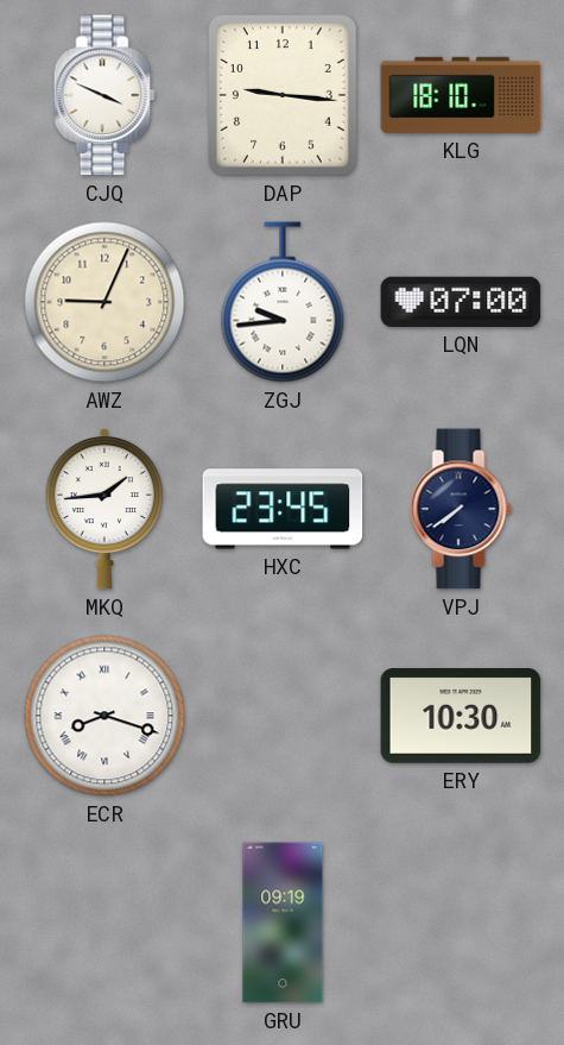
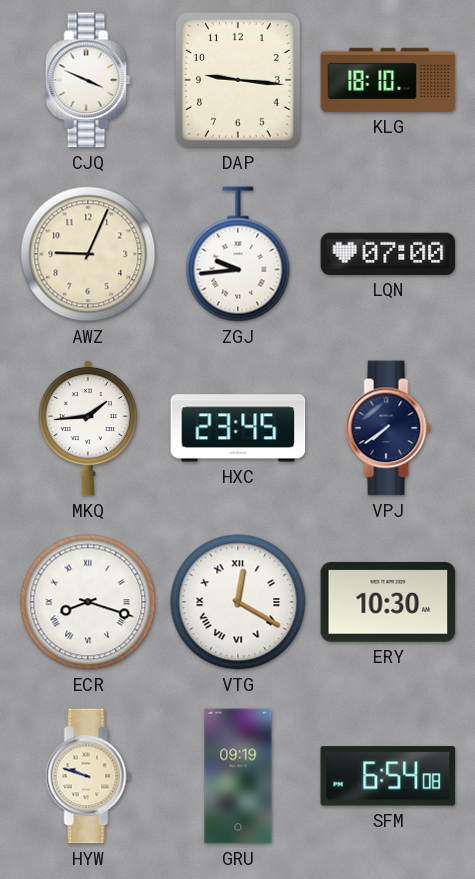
VTG: none -> 12:20
HYW: none -> 9:48
SFM: none -> 6:54
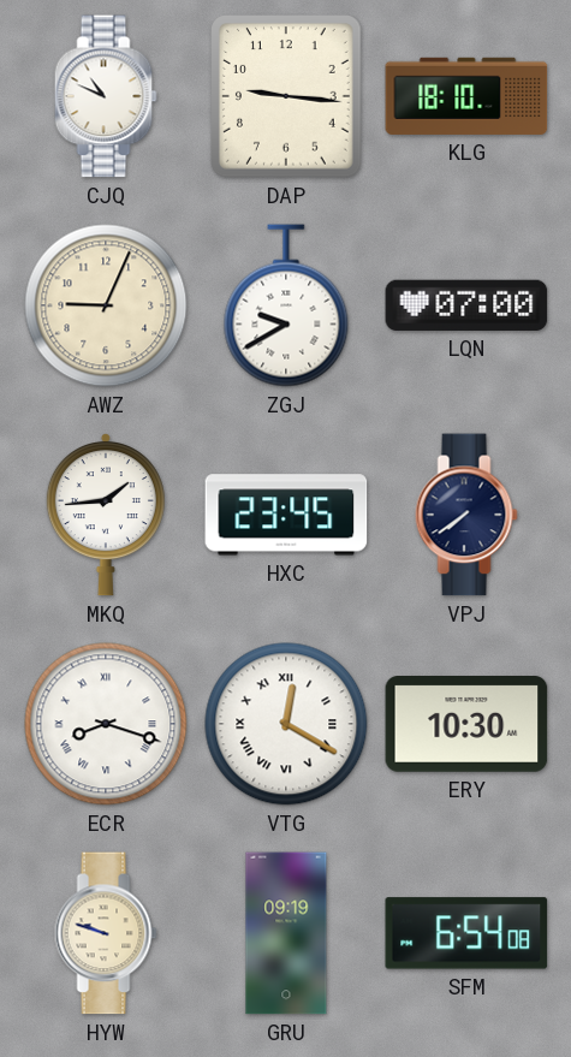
CJQ: 3:49 -> 10:49
ZGJ: 9:44 -> 9:40
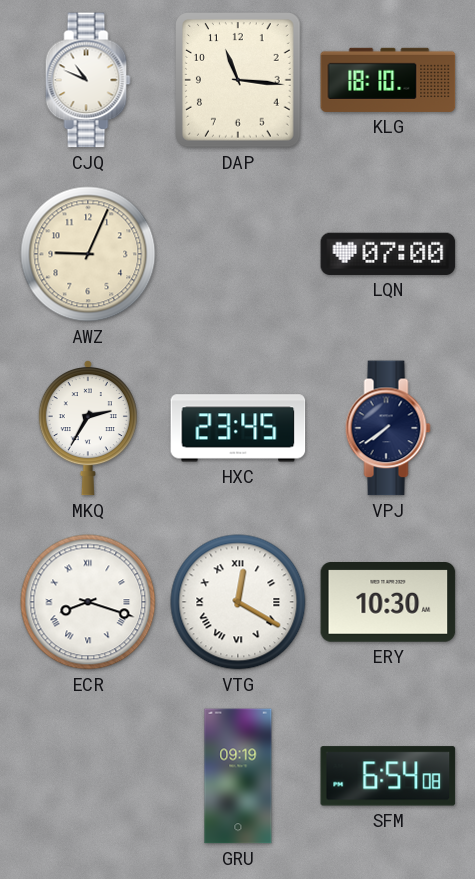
DAP: 9:16 -> 11:16
ZGJ: 9:40 -> none
MKQ: 1:44 -> 2:35
HYW: 9:48 -> none
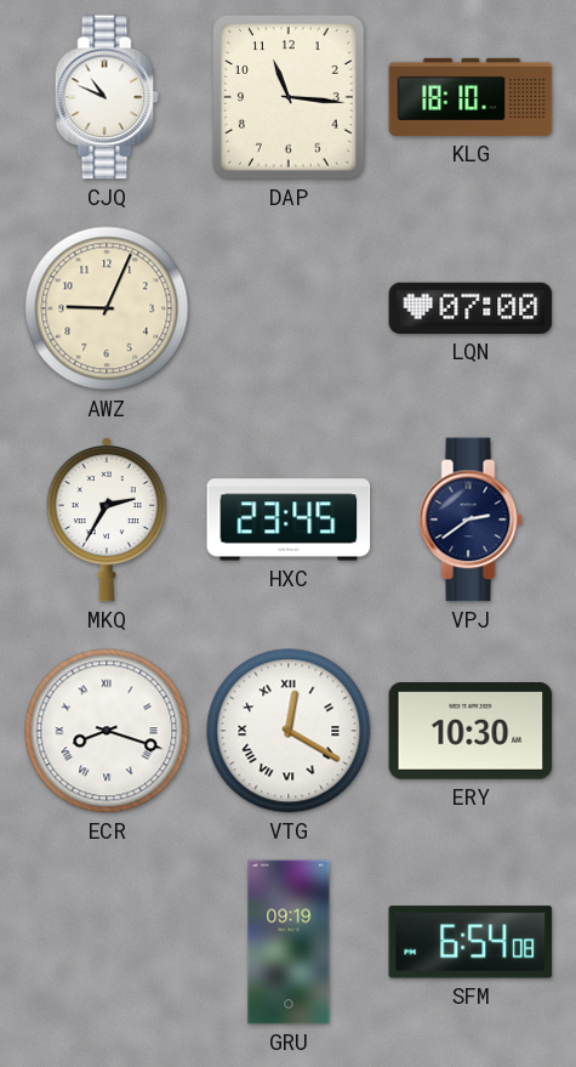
VPJ: 7:39 -> 2:39
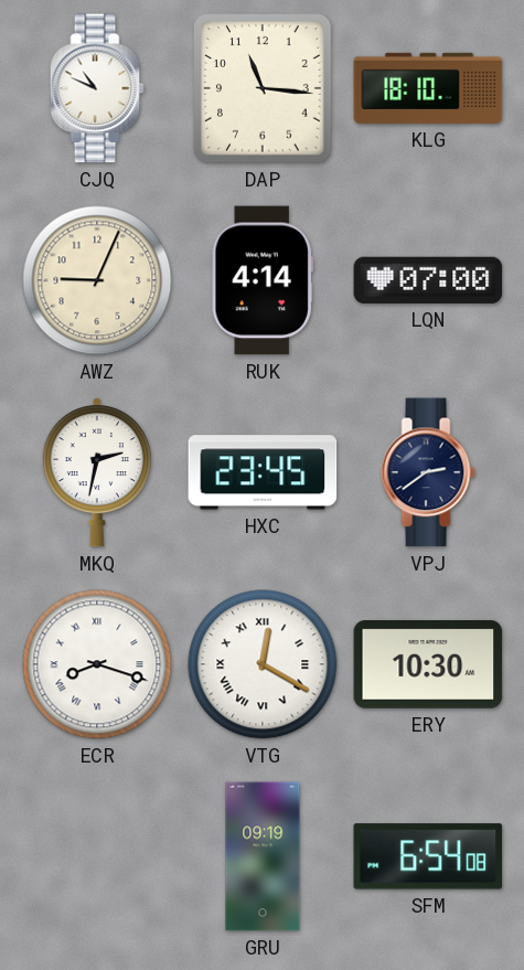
RUK: none -> 4:14
MKQ: 2:35 -> 2:32
